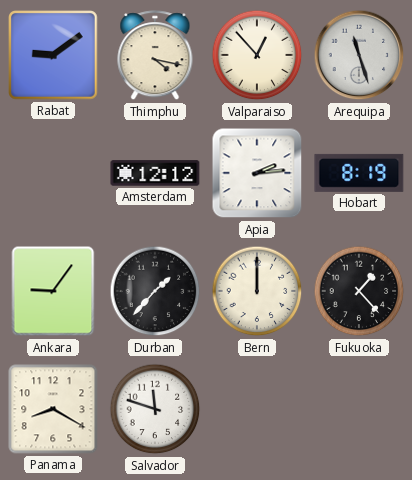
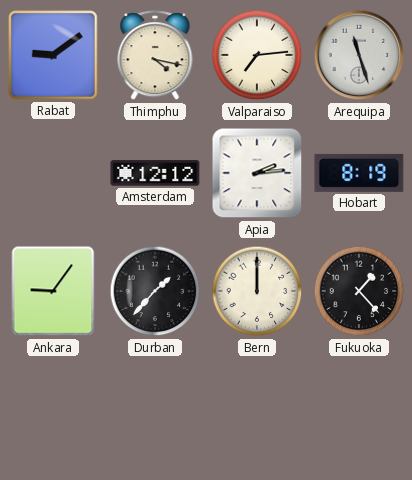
Valparaiso: 12:53 -> 7:14
Panama: 8:20 -> none
Salvador: 11:48 -> none
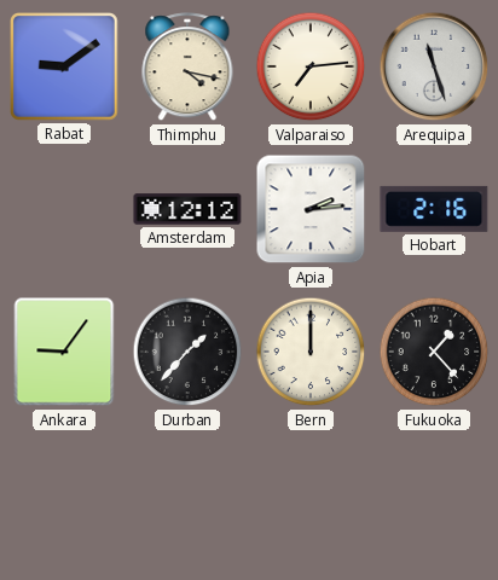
Hobart: 8:19 -> 2:16
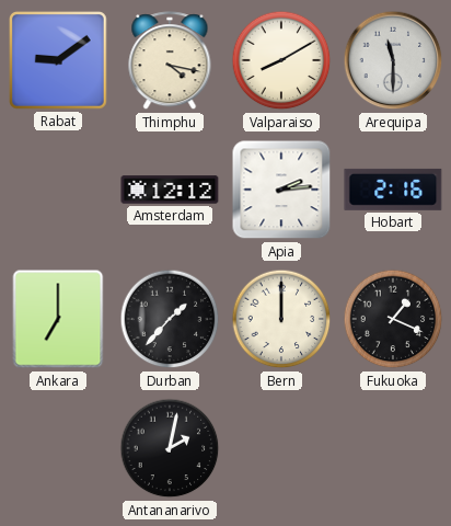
Valparaiso: 7:14 -> 8:10
Arequipa: 11:27 -> 11:30
Ankara: 9:06 -> 7:00
Fukuoka: 1:23 -> 1:19
Antananarivo: none -> 2:02
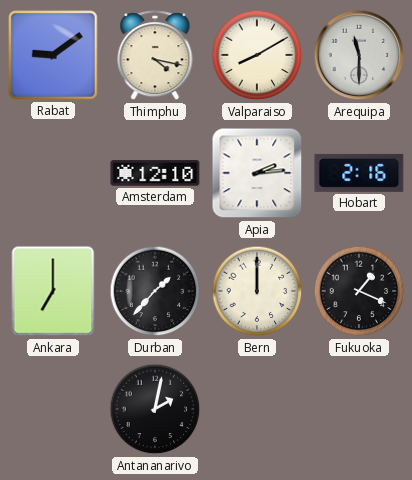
Amsterdam: 12:12 -> 12:10
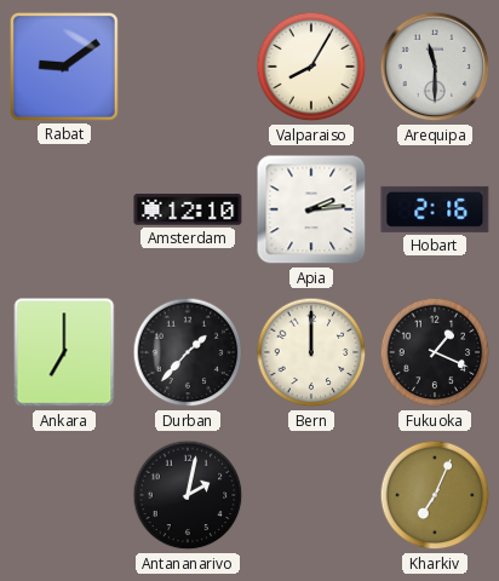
Thimphu: 4:17 -> none
Valparaiso: 8:10 -> 8:05
Kharkiv: none -> 7:04
